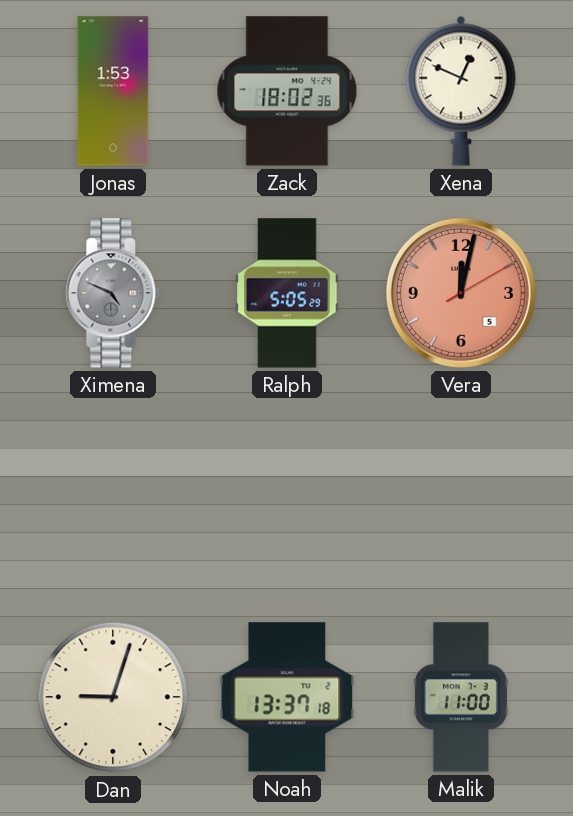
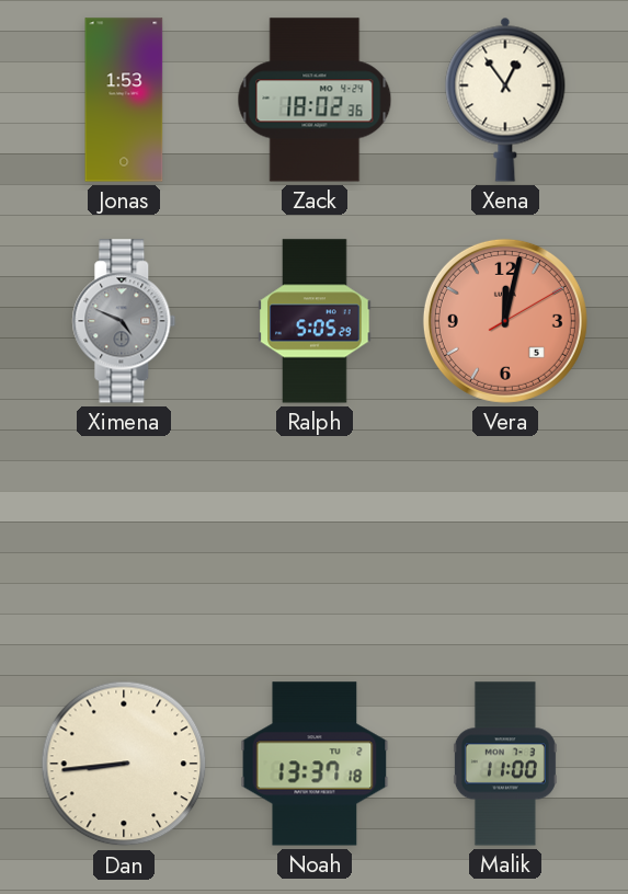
Xena: 12:49 -> 12:54
Dan: 9:03 -> 8:44
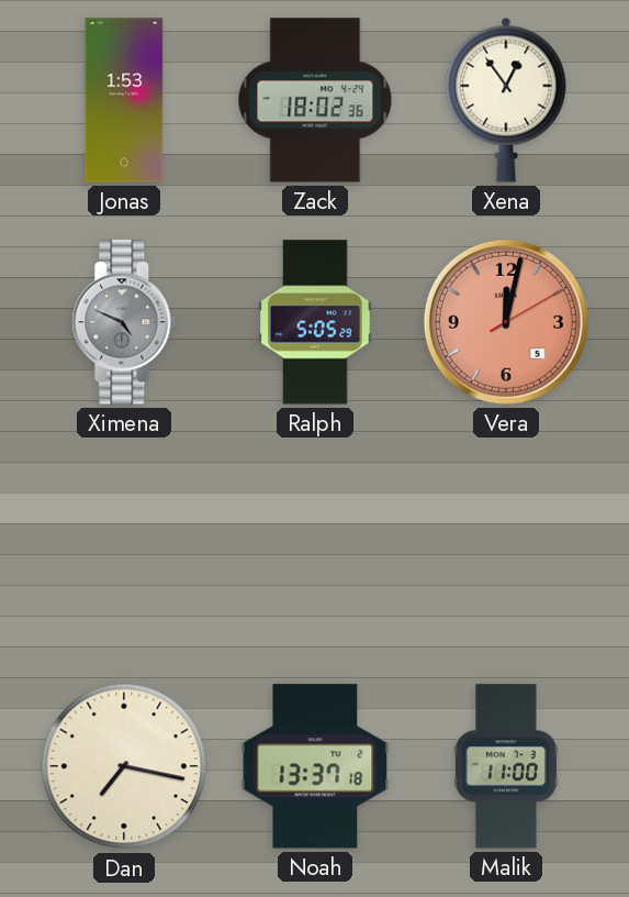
Dan: 8:44 -> 7:17
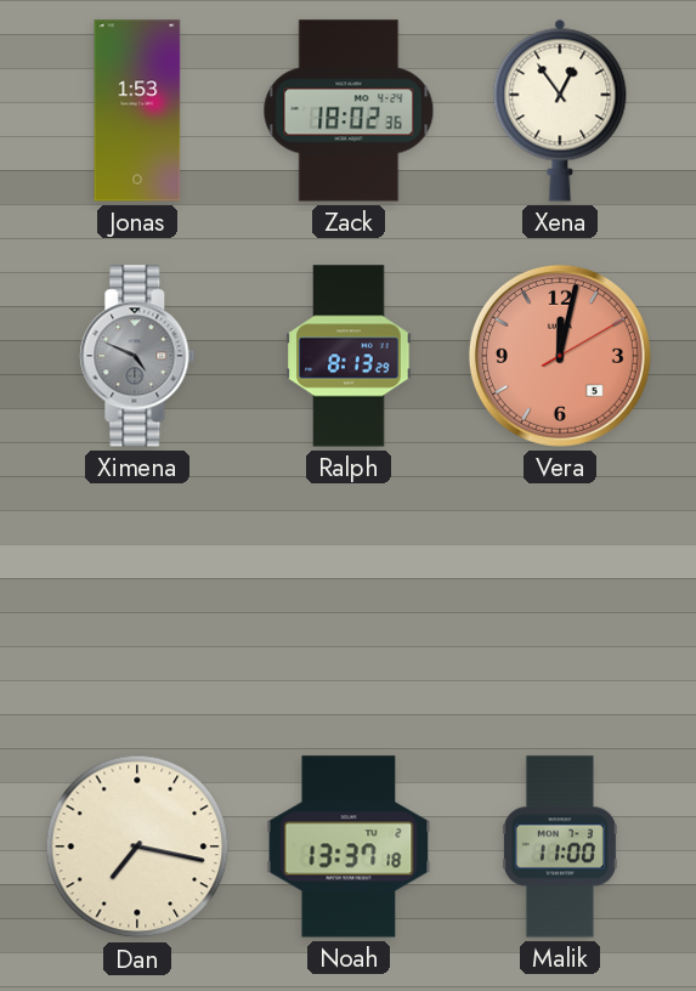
Ralph: 5:05 -> 8:13
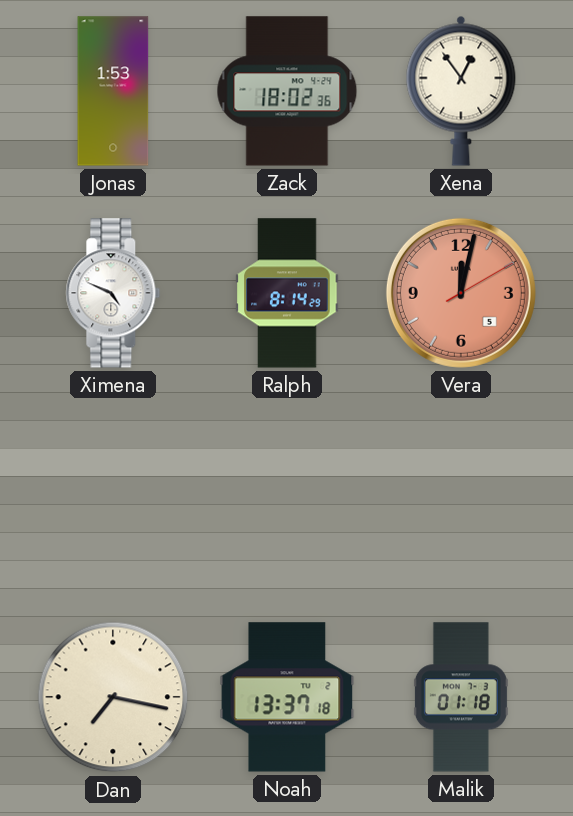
Ximena dial: grey -> white
Ralph: 8:13 -> 8:14
Malik: 11:00 -> 01:18
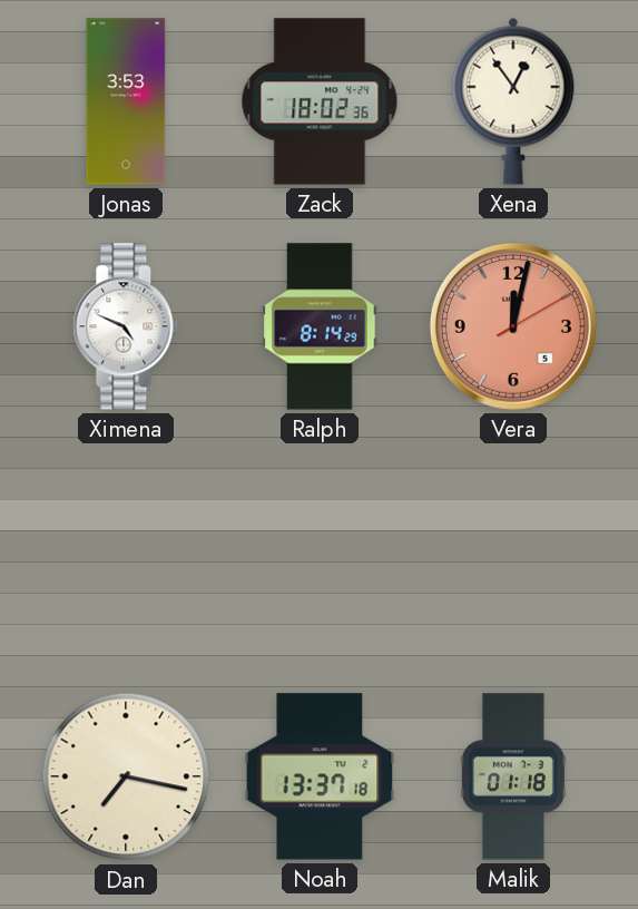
Jonas: 1:53 -> 3:53
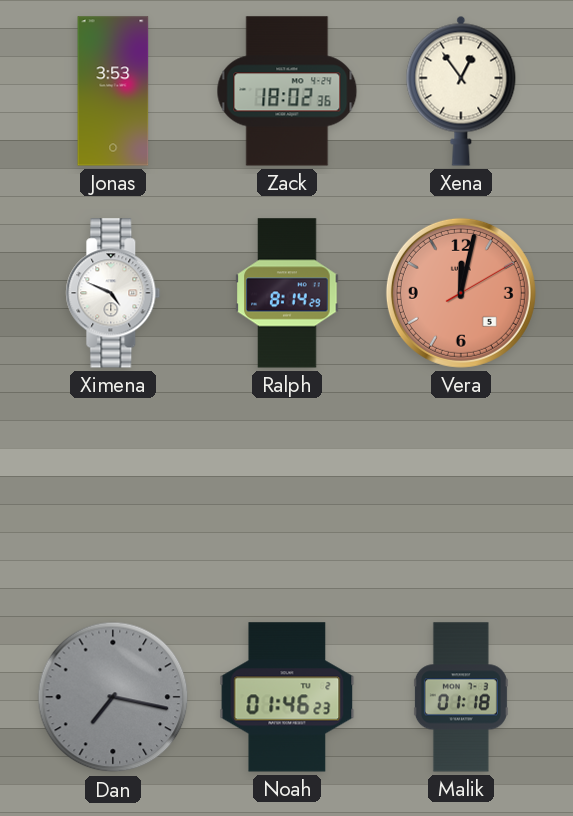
Dan dial: cream -> grey
Noah: 13:37 -> 01:46
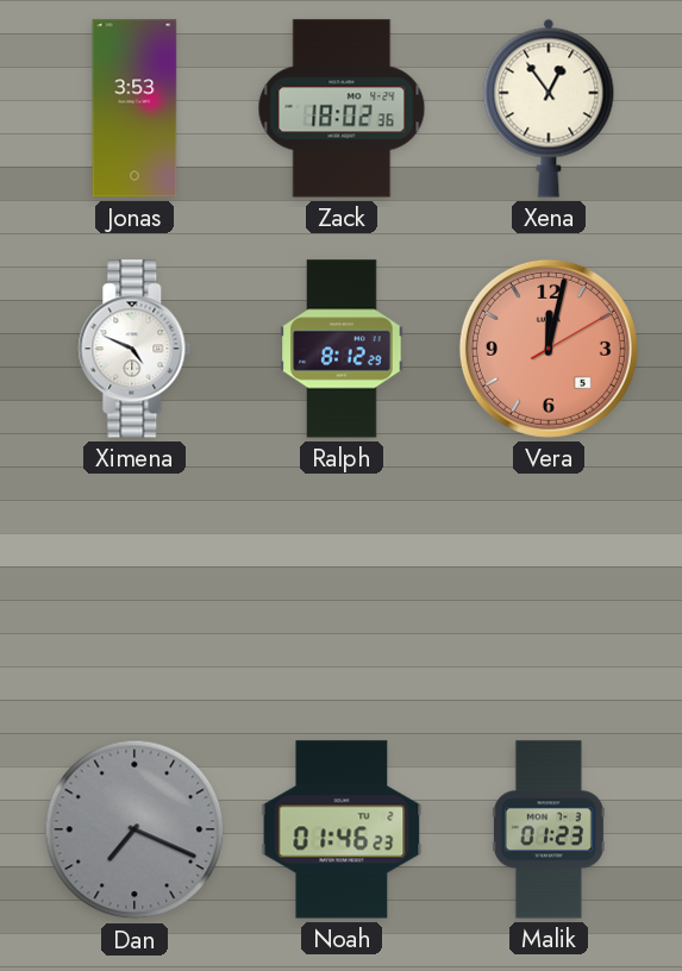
Ralph: 8:14 -> 8:12
Dan: 7:17 -> 7:19
Malik: 01:18 -> 01:23
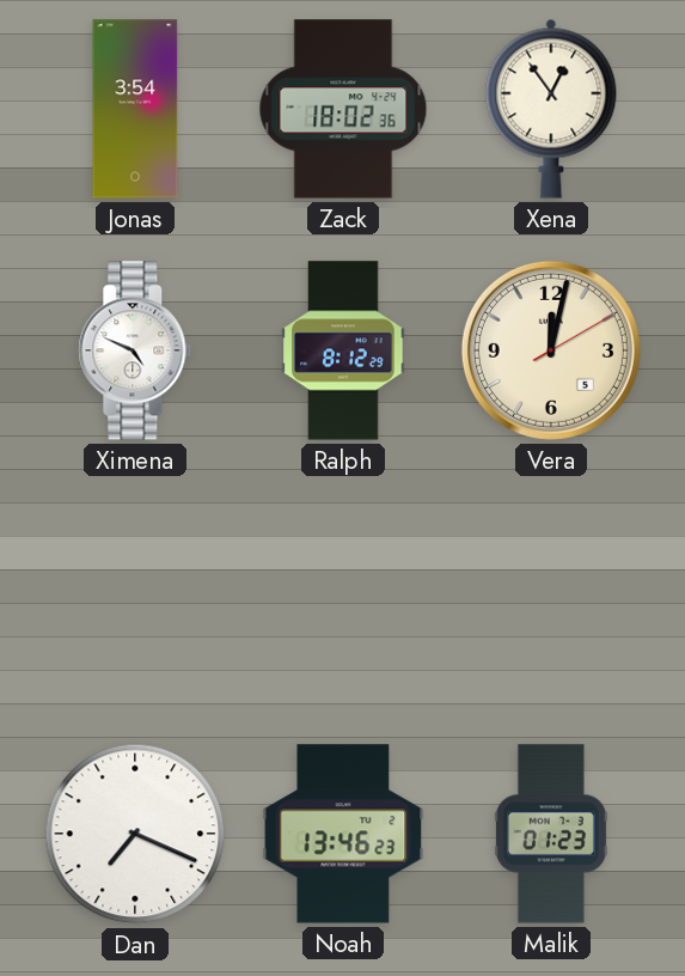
Jonas: 3:53 -> 3:54
Vera dial: salmon -> cream
Dan dial: grey -> white
Noah: 01:46 -> 13:46
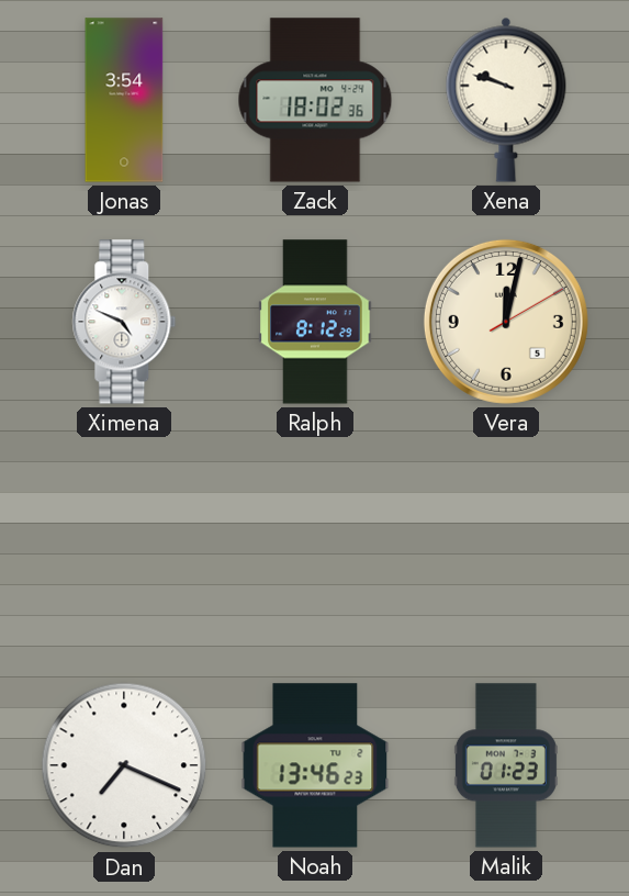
Xena: 12:54 -> 9:48
